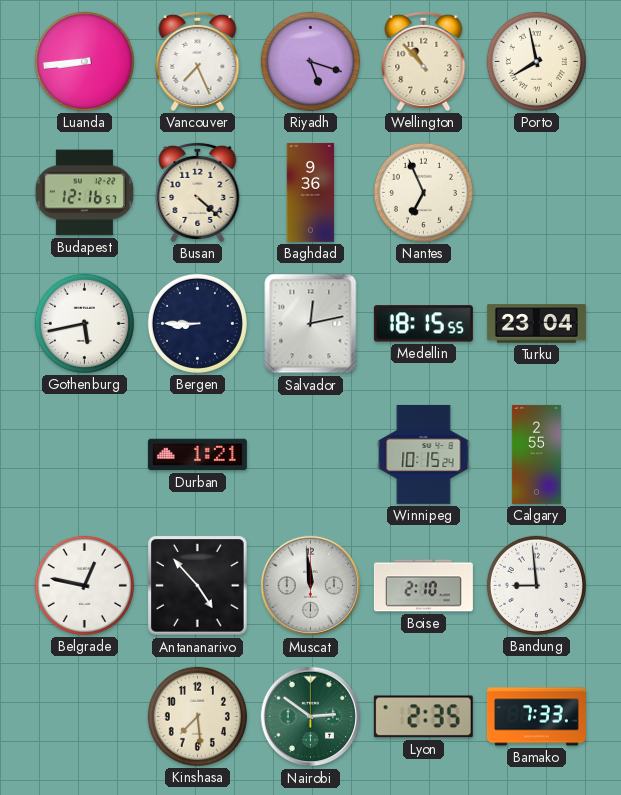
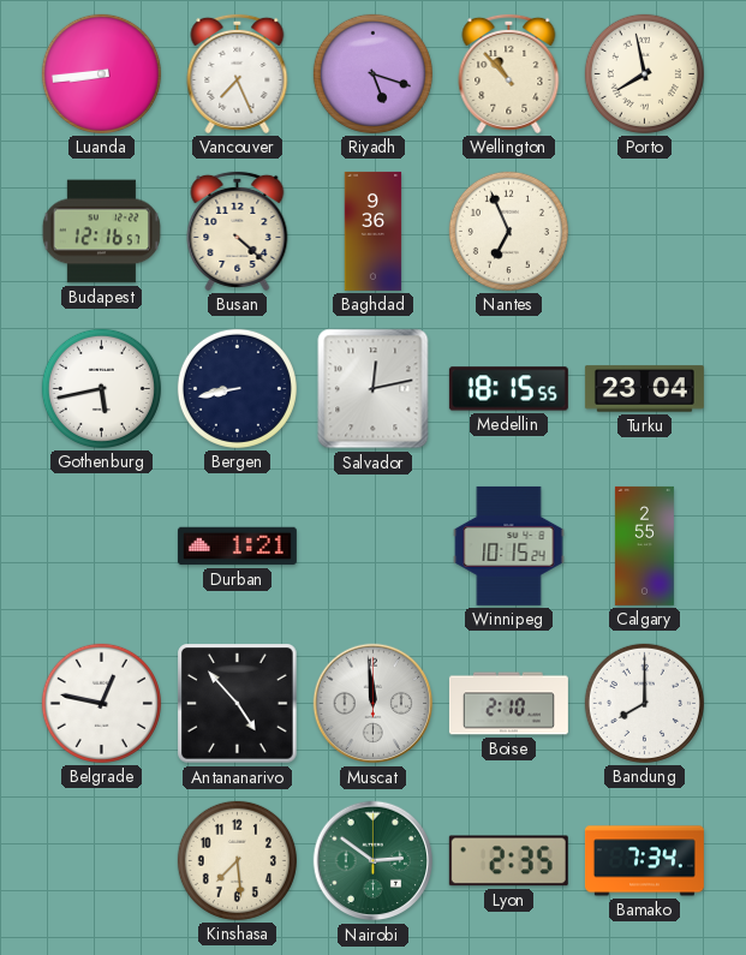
Bergen: 8:45 -> 8:43
Bandung: 8:59 -> 8:00
Bamako: 7:33 -> 7:34
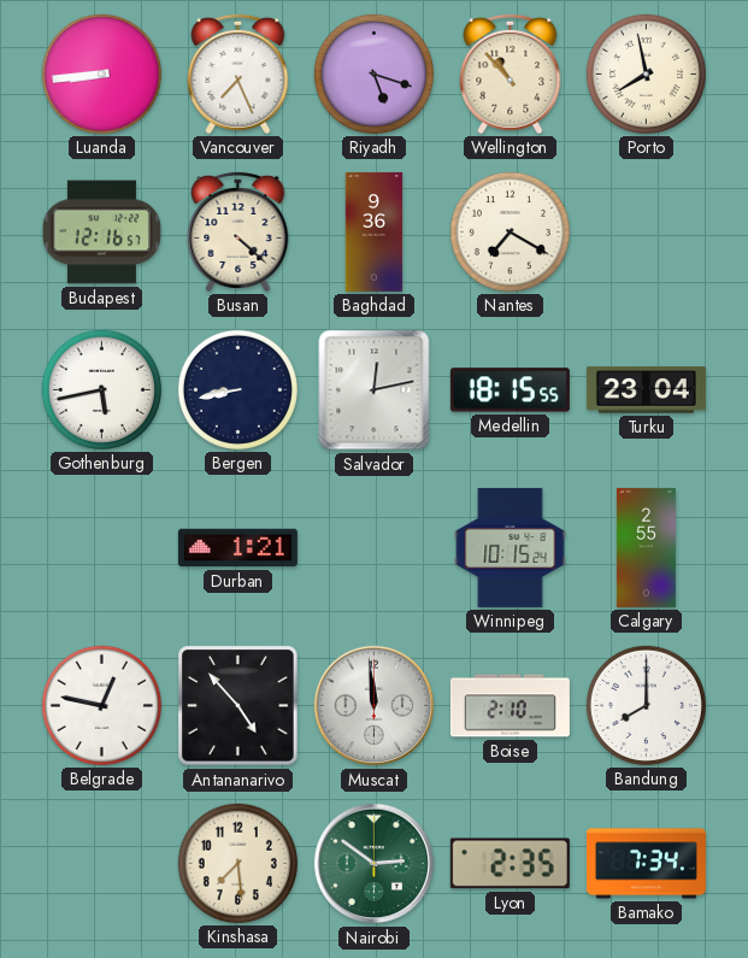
Nantes: 6:56 -> 7:20
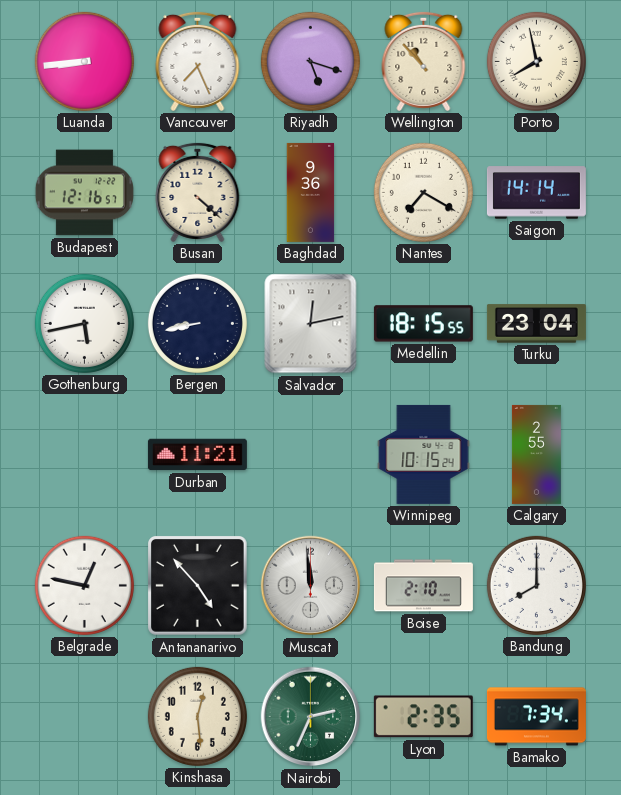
Saigon: none -> 14:14
Durban: 1:21 -> 11:21
Kinshasa: 7:29 -> 12:29
Nairobi: 2:51 -> 2:34
